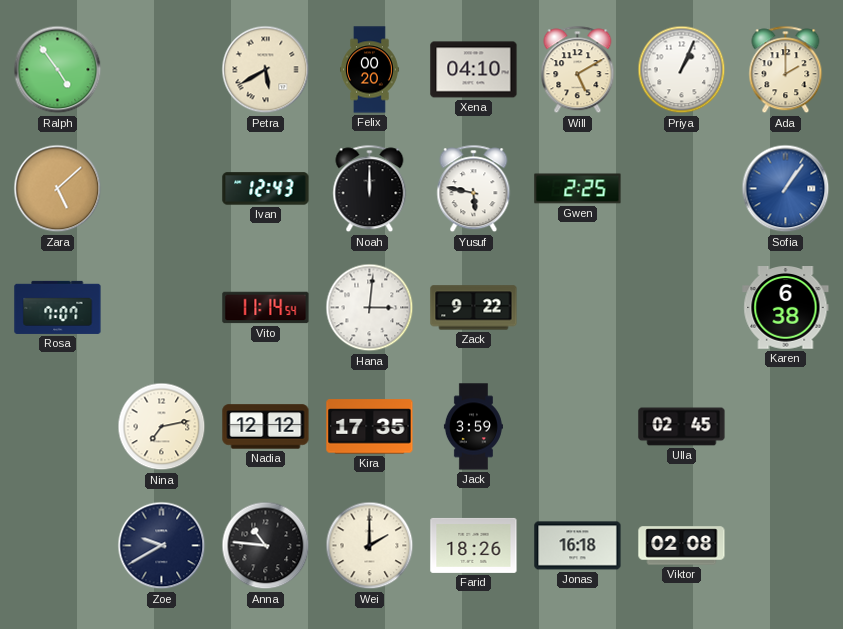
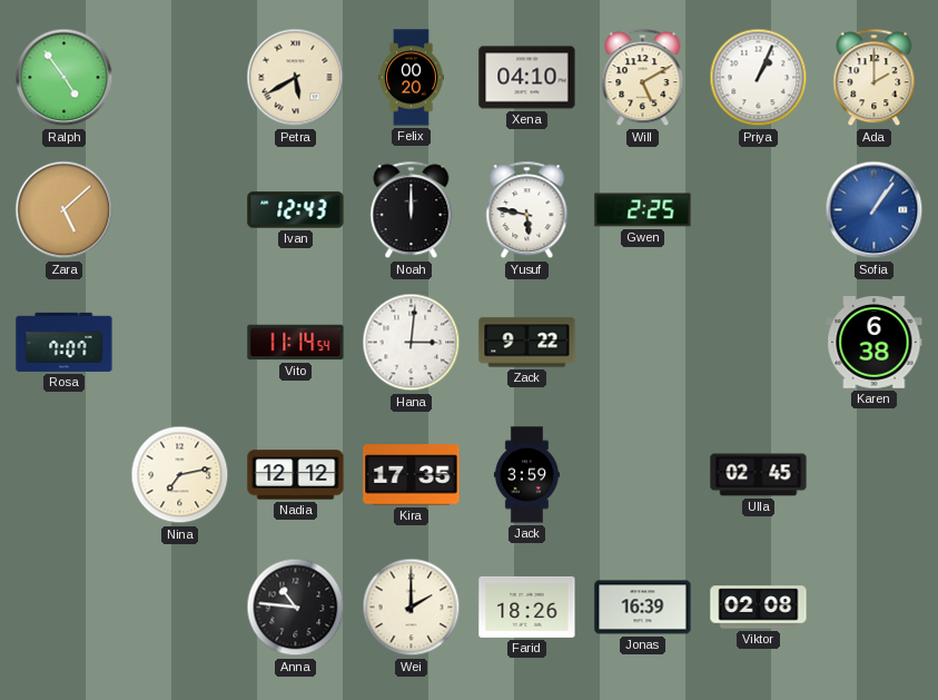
Zoe: 9:40 -> none
Jonas: 16:18 -> 16:39
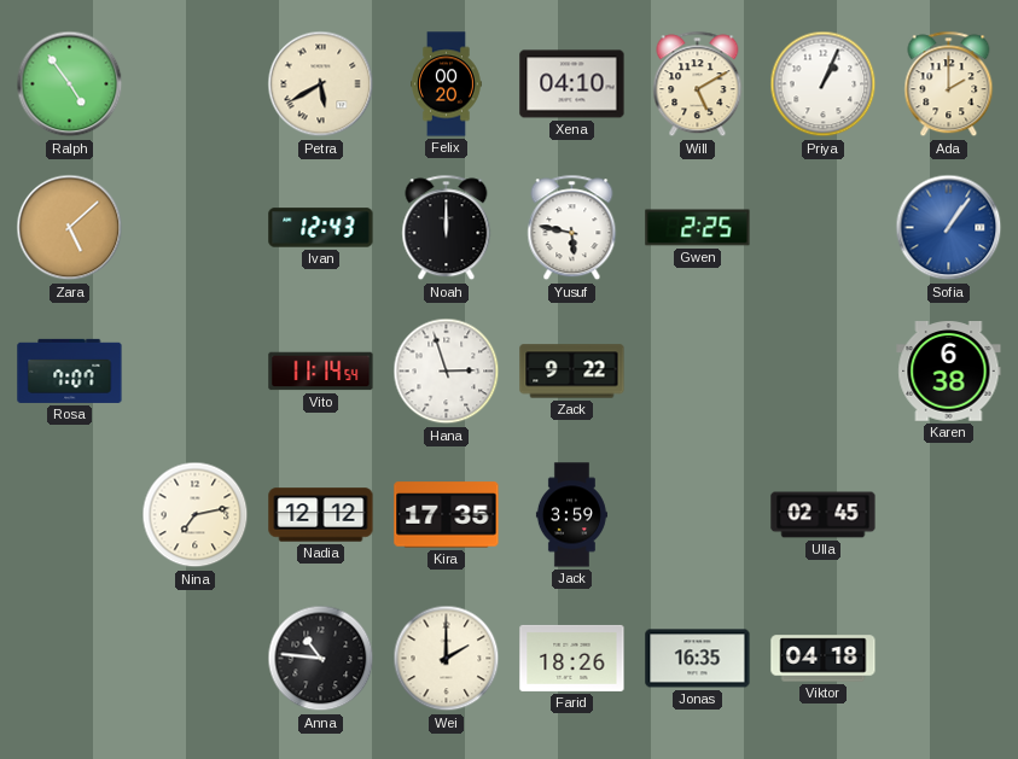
Hana: 3:01 -> 2:57
Jonas: 16:39 -> 16:35
Viktor: 02:08 -> 04:18
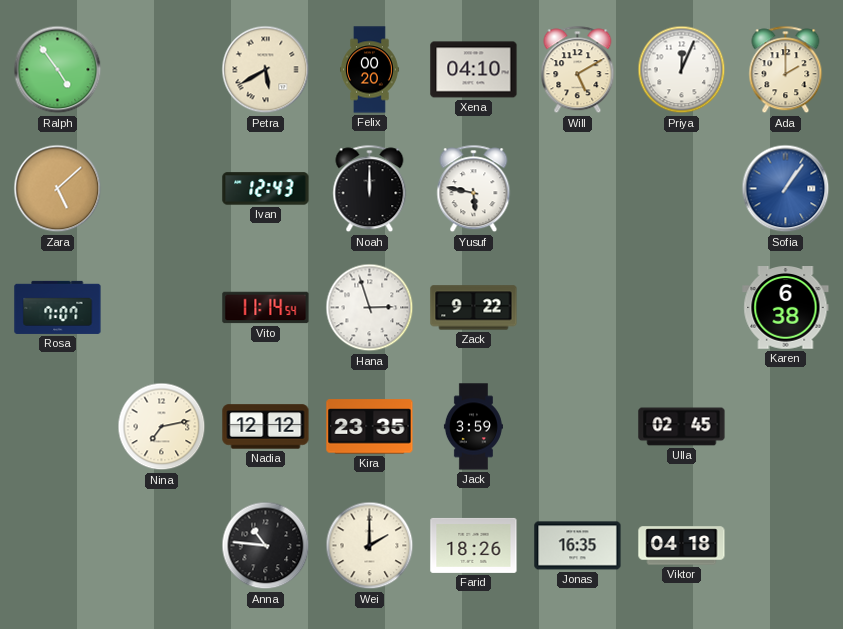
Priya: 1:04 -> 12:04
Gwen: 2:25 -> none
Kira: 17:35 -> 23:35
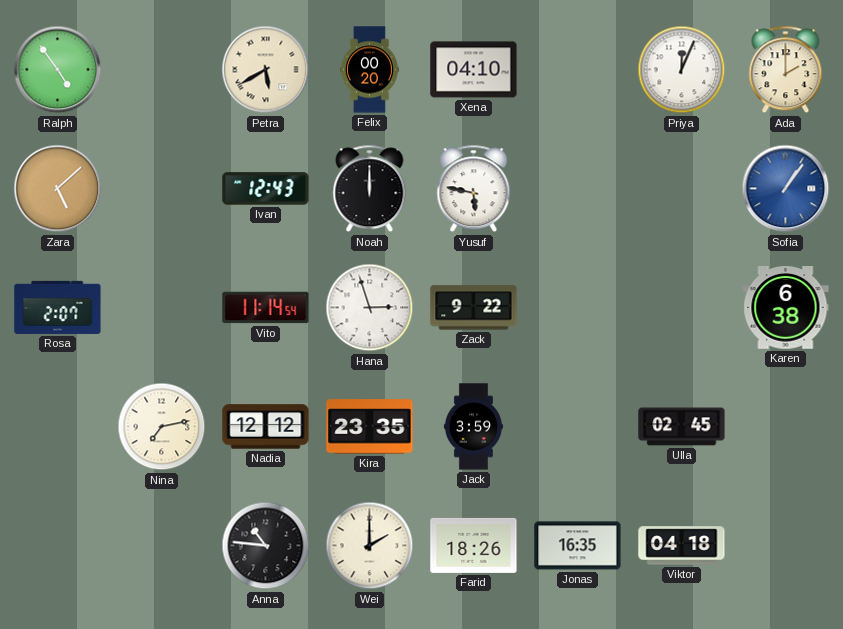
Will: 5:10 -> none
Rosa: 7:07 -> 2:07
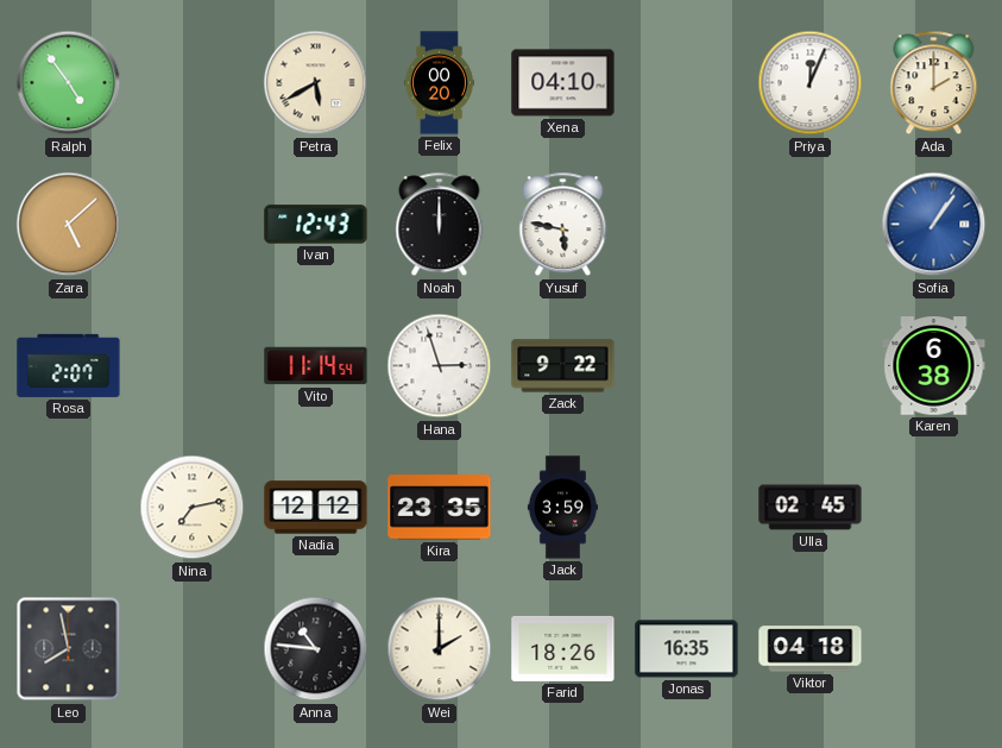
Leo: none -> 7:58
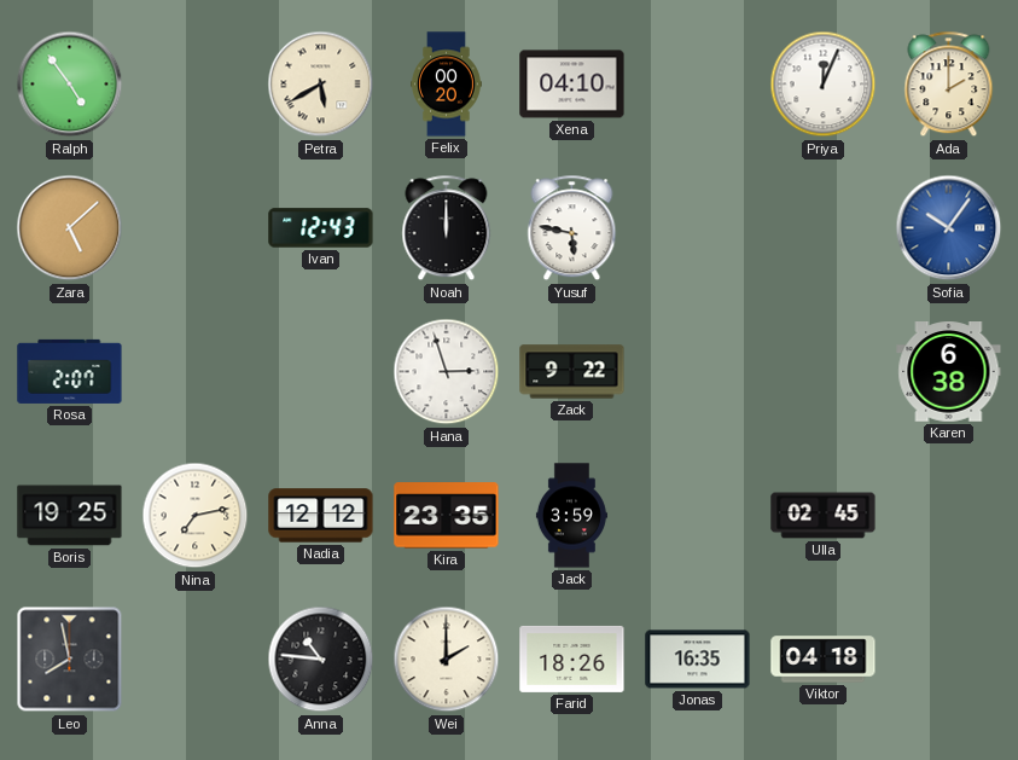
Sofia: 1:06 -> 10:06
Vito: 11:14 -> none
Boris: none -> 19:25
